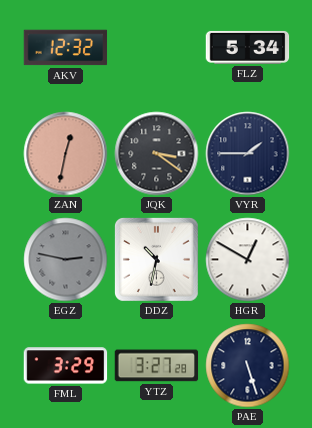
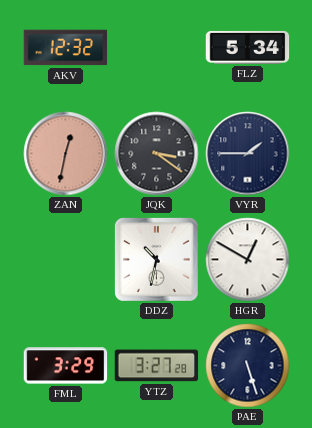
EGZ: 2:47 -> none
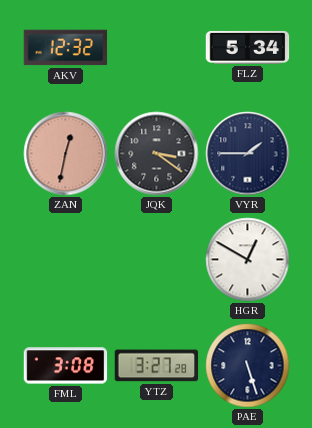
DDZ: 10:32 -> none
FML: 3:29 -> 3:08
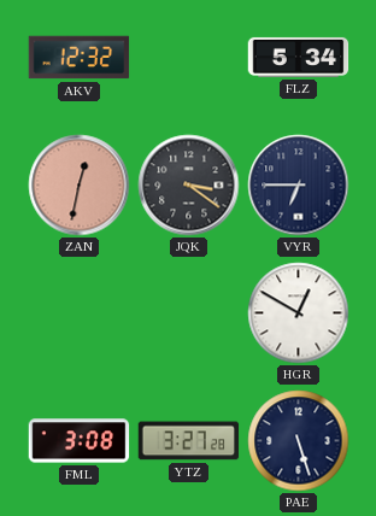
VYR: 1:45 -> 6:45
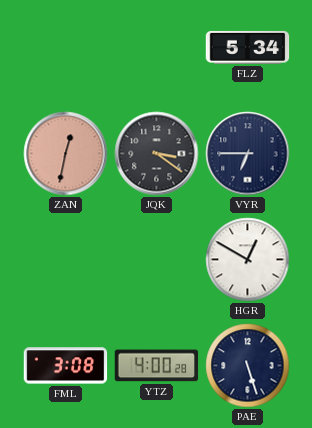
AKV: 12:32 -> none
YTZ: 3:27 -> 4:00
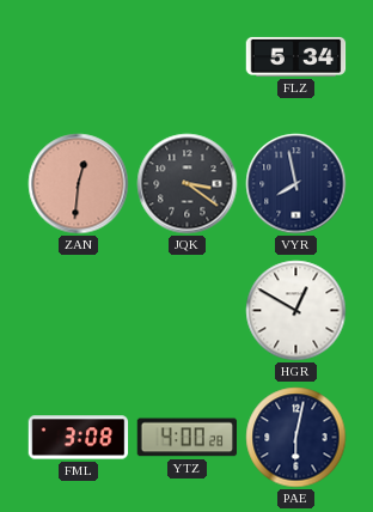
ZAN: 12:32 -> 12:31
VYR: 6:45 -> 7:58
PAE: 5:27 -> 6:02
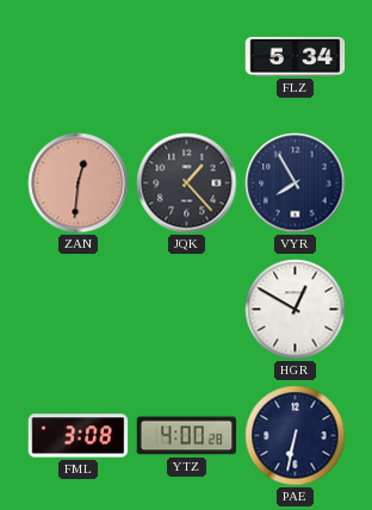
JQK: 3:21 -> 1:23
VYR: 7:58 -> 7:55
PAE: 6:02 -> 6:32
